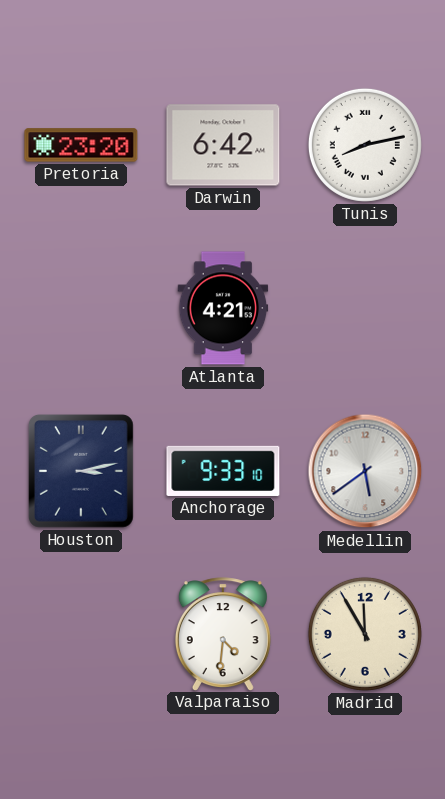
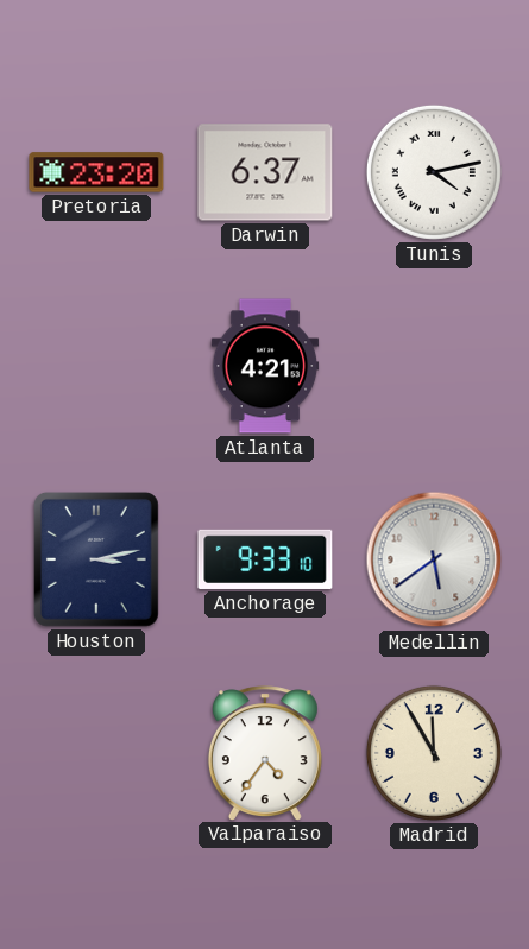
Darwin: 6:42 -> 6:37
Tunis: 8:13 -> 4:13
Valparaiso: 4:31 -> 4:36
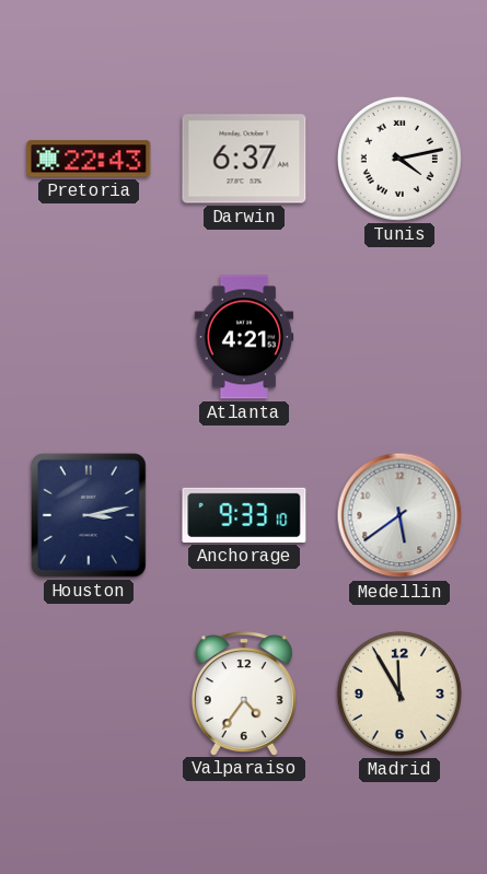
Pretoria: 23:20 -> 22:43
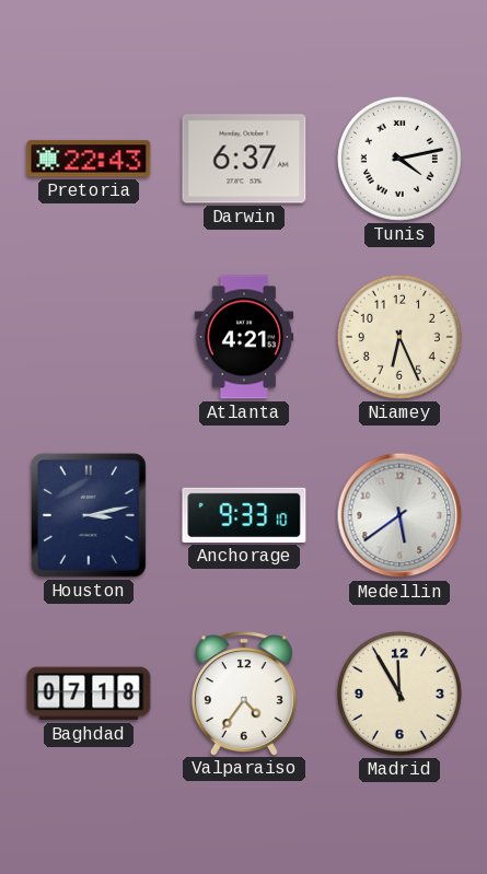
Niamey: none -> 6:26
Baghdad: none -> 07:18
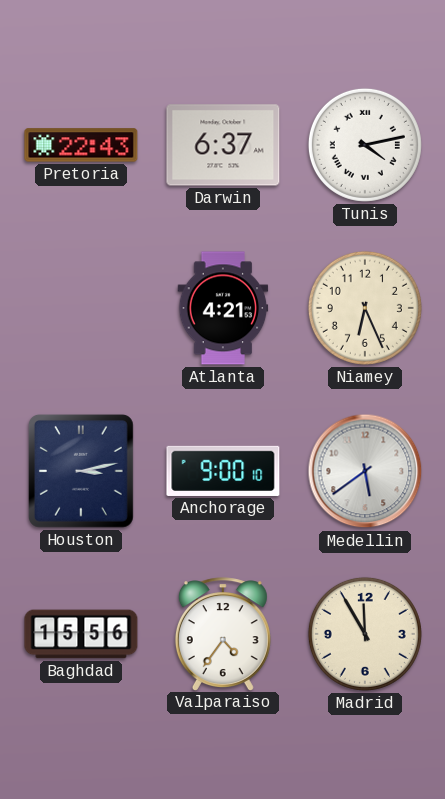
Anchorage: 9:33 -> 9:00
Baghdad: 07:18 -> 15:56
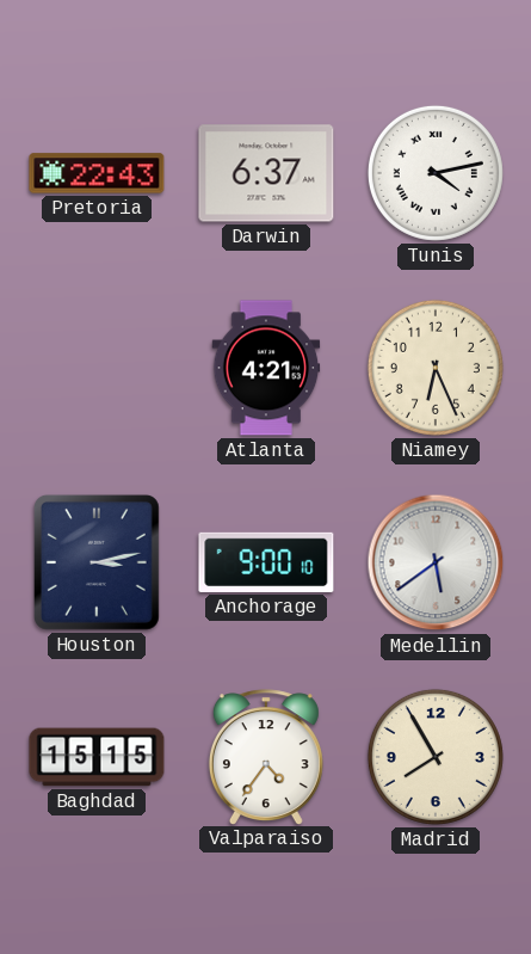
Baghdad: 15:56 -> 15:15
Madrid: 11:55 -> 7:55
